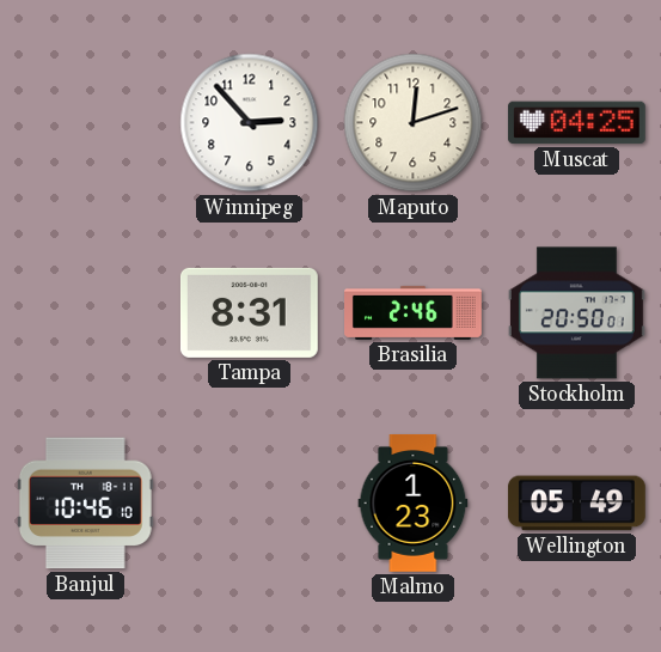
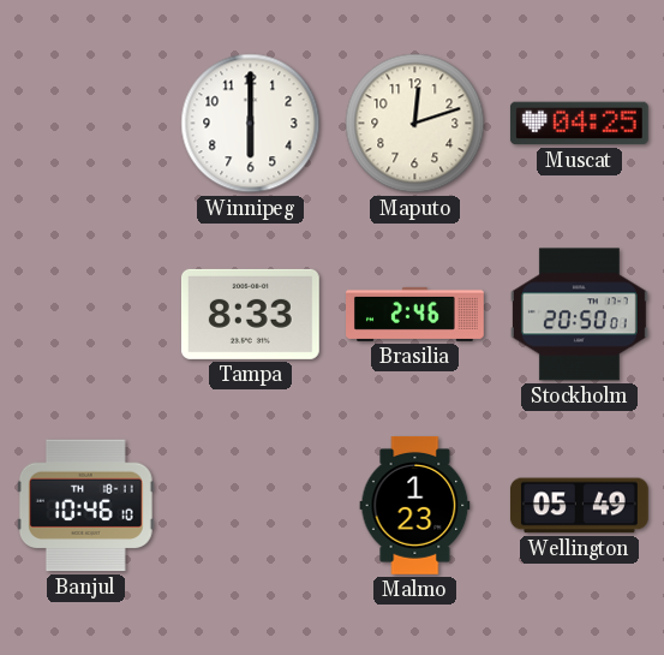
Winnipeg: 2:53 -> 6:00
Tampa: 8:31 -> 8:33
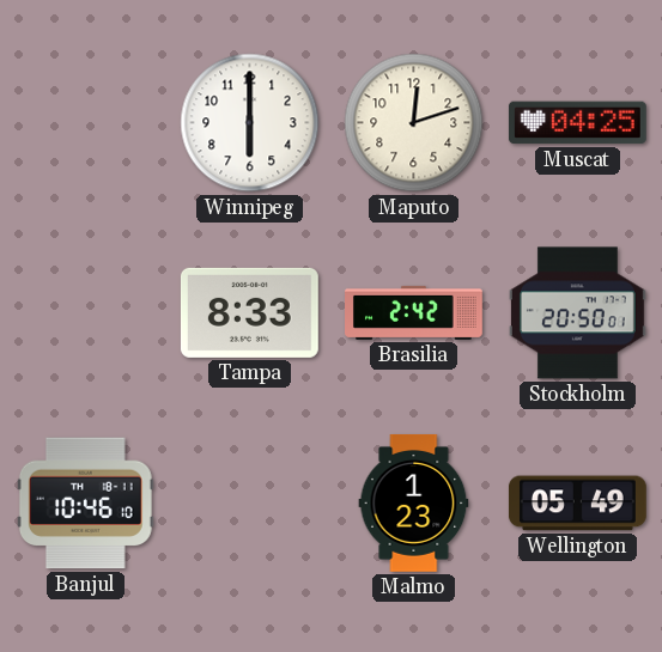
Brasilia: 2:46 -> 2:42
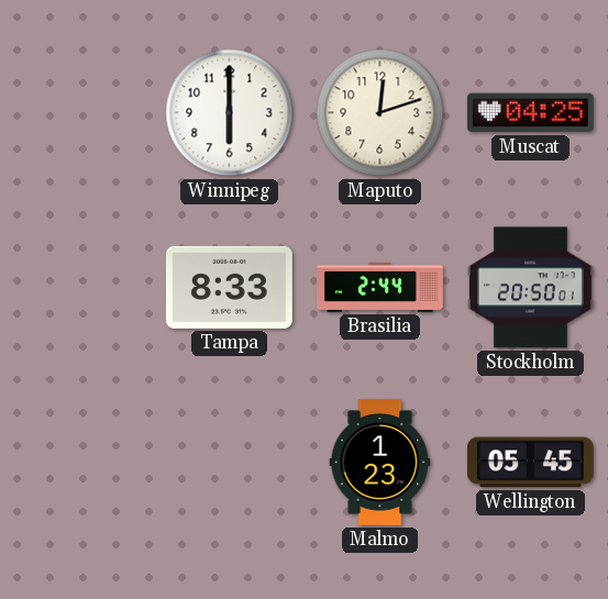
Brasilia: 2:42 -> 2:44
Banjul: 10:46 -> none
Wellington: 05:49 -> 05:45
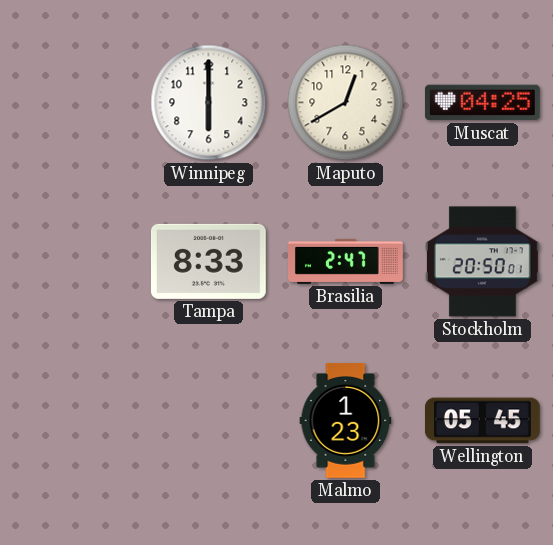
Maputo: 12:12 -> 12:40
Brasilia: 2:44 -> 2:47
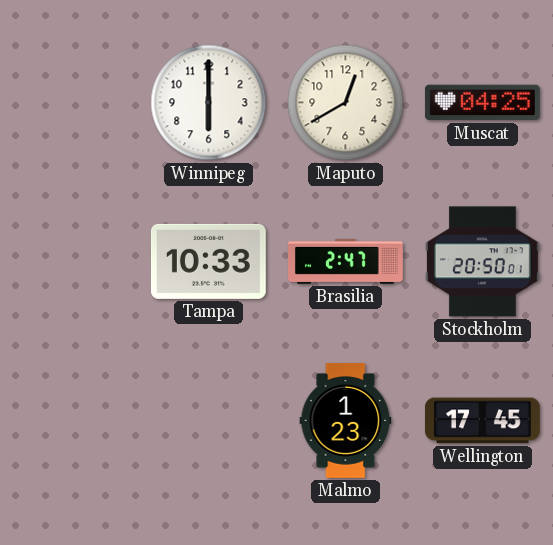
Tampa: 8:33 -> 10:33
Wellington: 05:45 -> 17:45
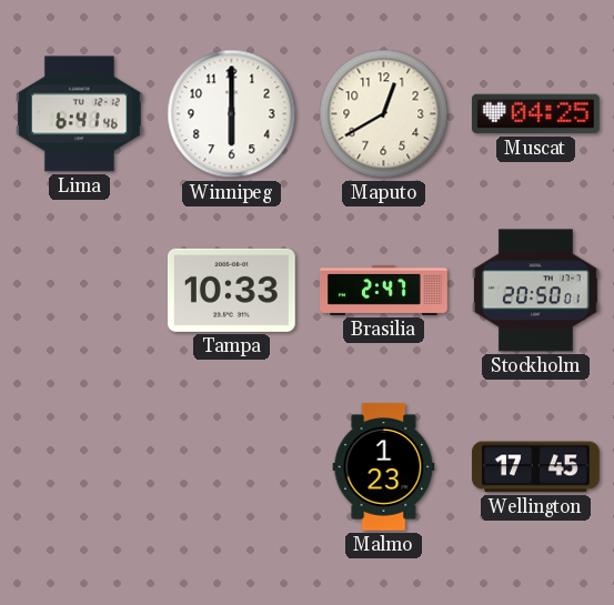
Lima: none -> 6:41
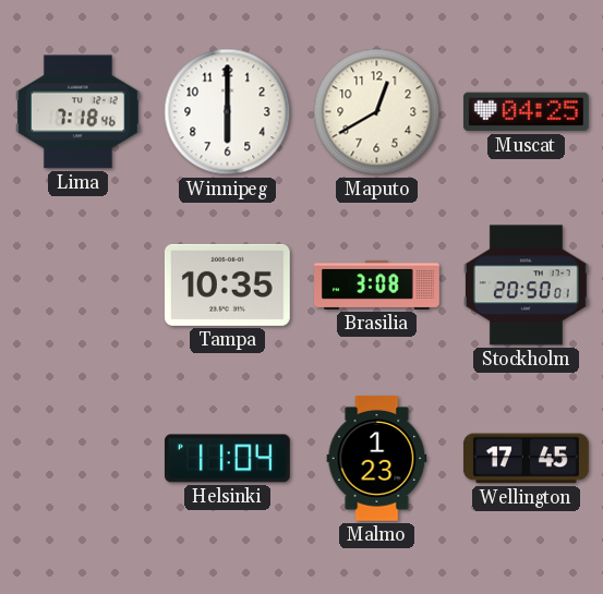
Lima: 6:41 -> 7:18
Tampa: 10:33 -> 10:35
Brasilia: 2:47 -> 3:08
Helsinki: none -> 11:04
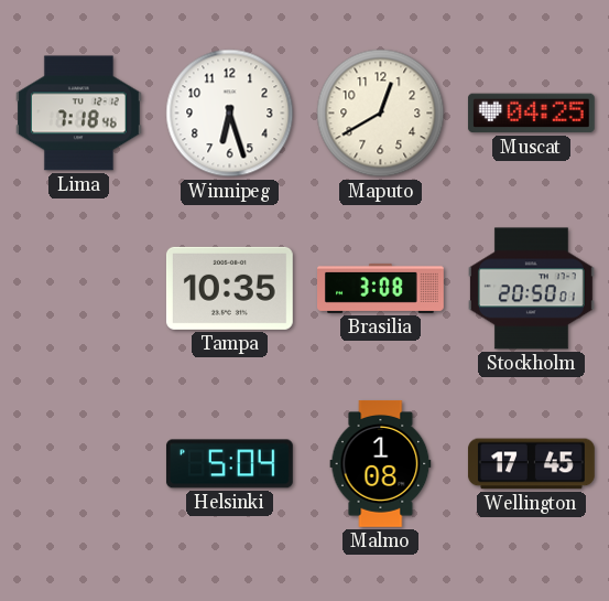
Winnipeg: 6:00 -> 6:27
Helsinki: 11:04 -> 5:04
Malmo: 1:23 -> 1:08
